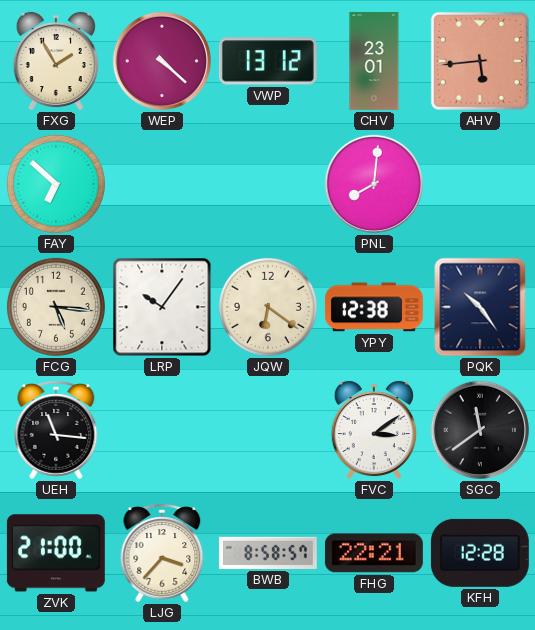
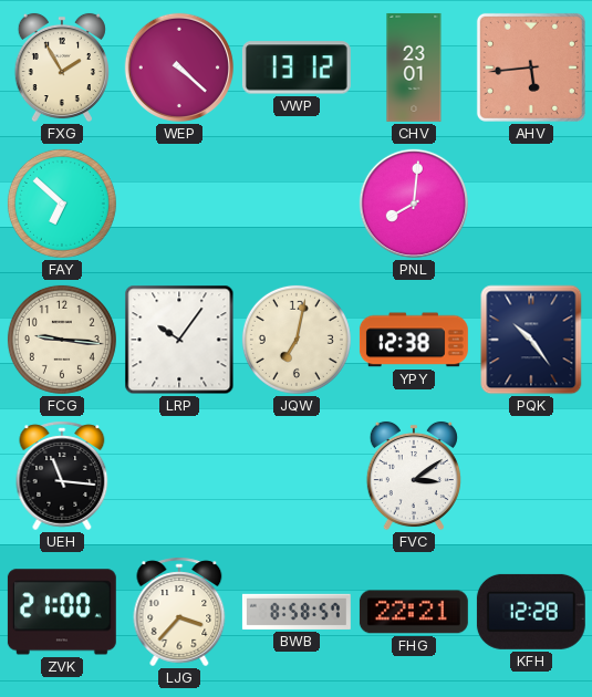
FCG: 5:16 -> 9:16
JQW: 6:21 -> 7:02
SGC: 11:39 -> none
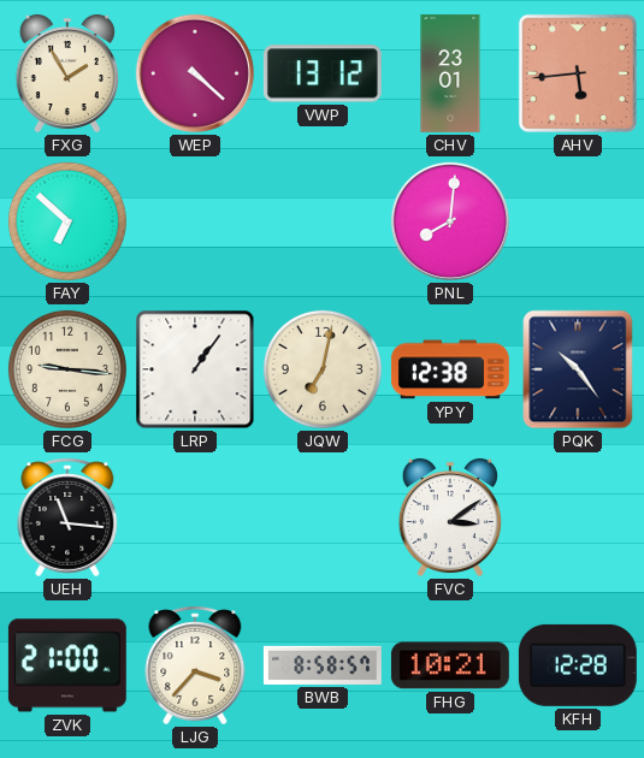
LRP: 10:06 -> 1:06
FHG: 22:21 -> 10:21
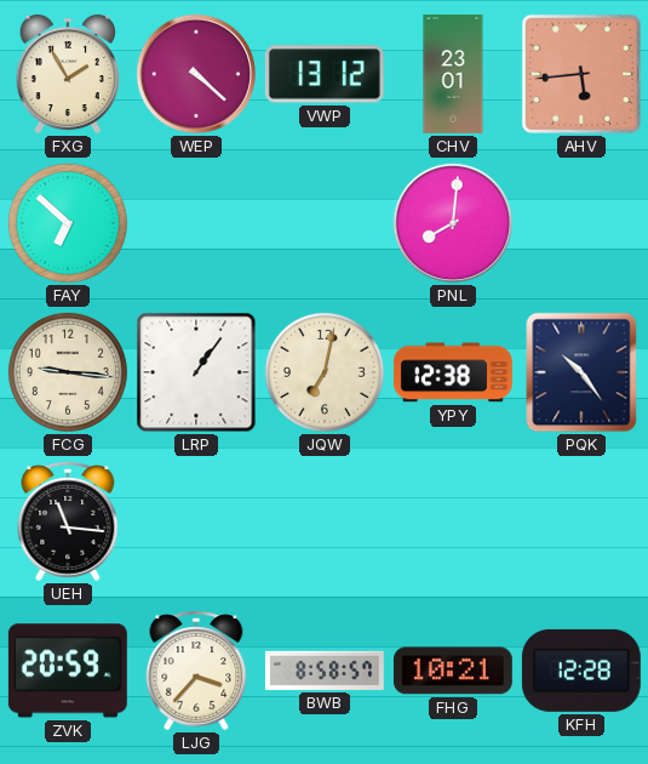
FVC: 3:09 -> none
ZVK: 21:00 -> 20:59
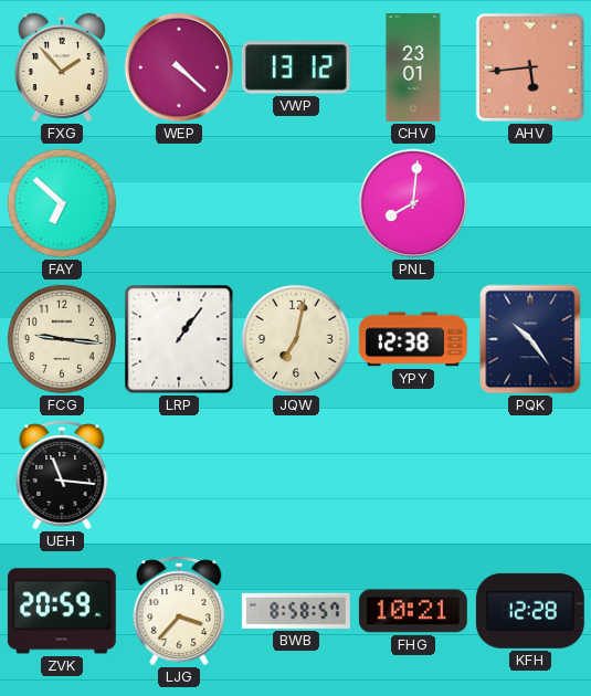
FXG: 1:55 -> 1:53
